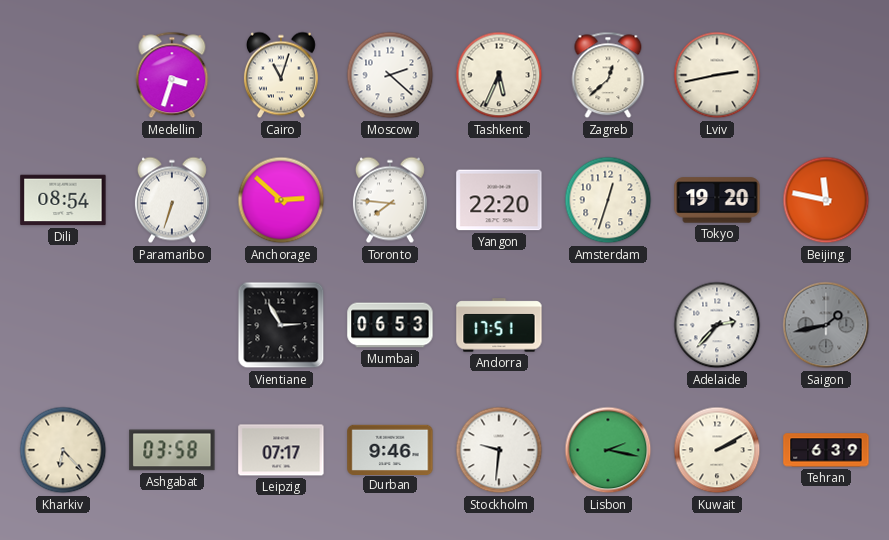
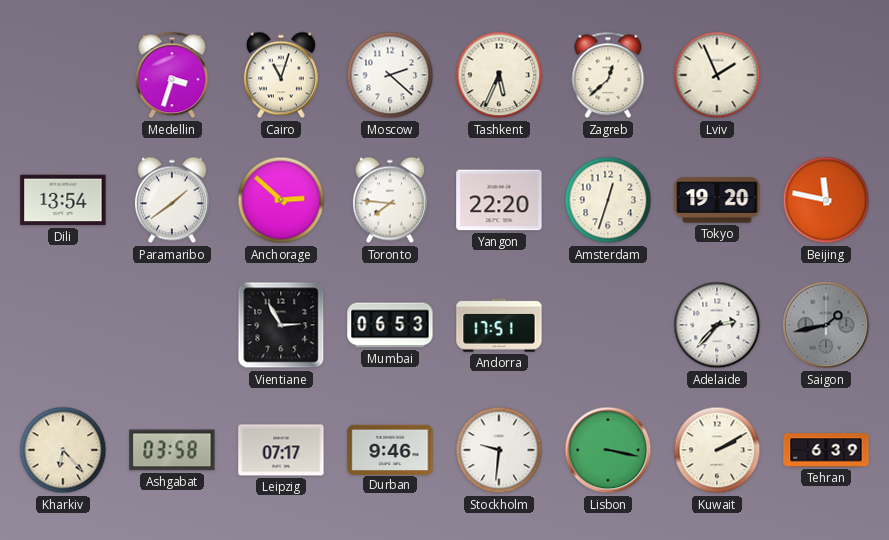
Lviv: 2:43 -> 1:56
Dili: 08:54 -> 13:54
Paramaribo: 6:33 -> 1:39
Lisbon: 2:17 -> 3:17
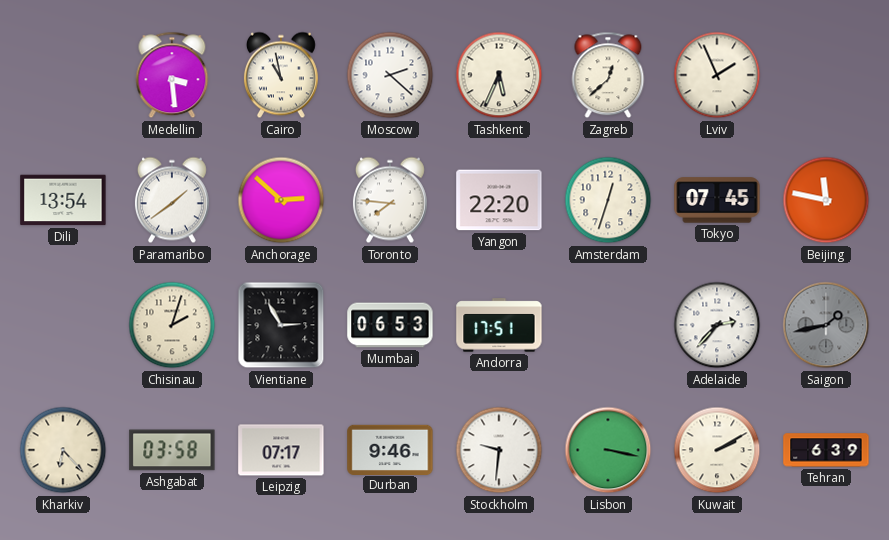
Medellin: 3:33 -> 3:29
Cairo: 11:03 -> 10:58
Tokyo: 19:20 -> 07:45
Chisinau: none -> 2:03
